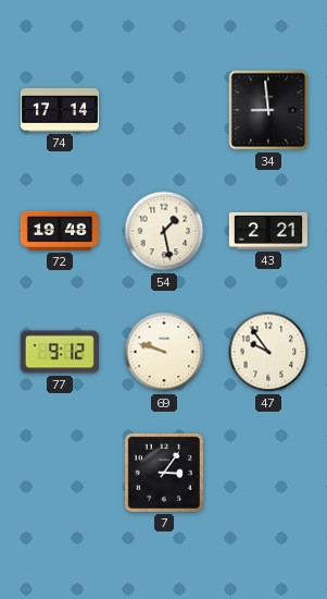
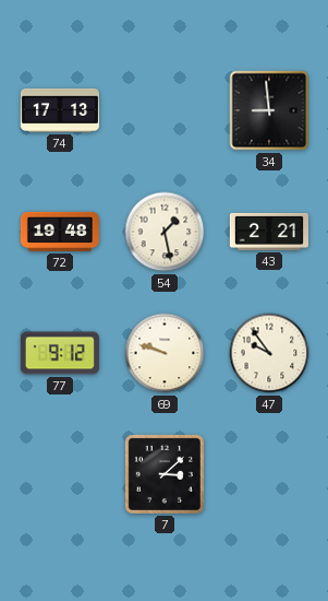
74: 17:14 -> 17:13
7: 3:06 -> 3:08
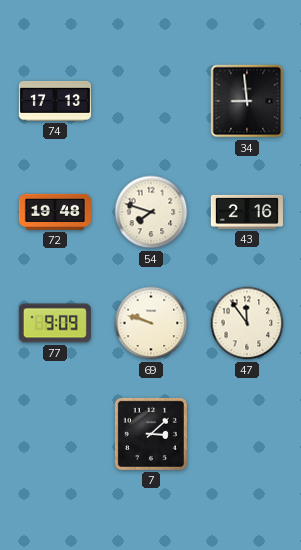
54: 1:28 -> 7:48
43: 2:21 -> 2:16
77: 9:12 -> 9:09
47: 9:54 -> 11:54
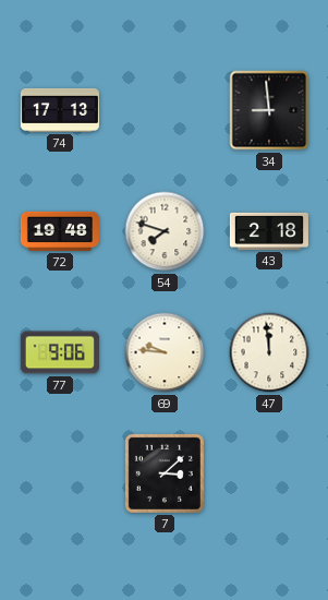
43: 2:16 -> 2:18
77: 9:09 -> 9:06
69: 9:48 -> 9:46
47: 11:54 -> 11:59
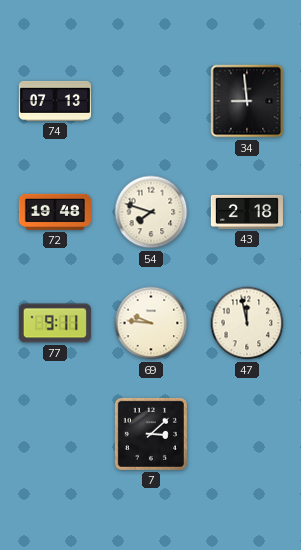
74: 17:13 -> 07:13
77: 9:06 -> 9:11
47: 11:59 -> 11:58
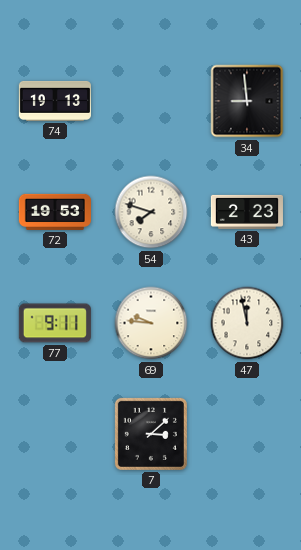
74: 07:13 -> 19:13
72: 19:48 -> 19:53
43: 2:18 -> 2:23
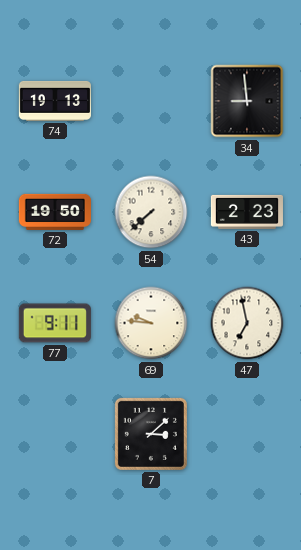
72: 19:53 -> 19:50
54: 7:48 -> 7:38
47: 11:58 -> 6:58
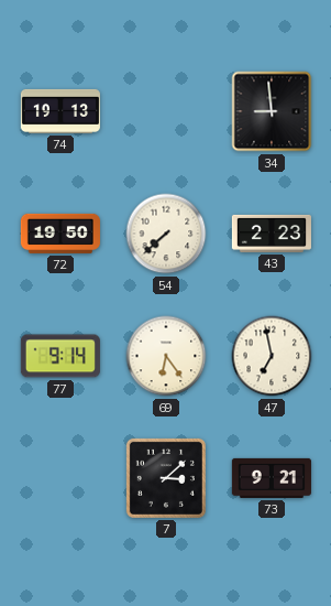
77: 9:11 -> 9:14
69: 9:46 -> 6:24
73: none -> 9:21
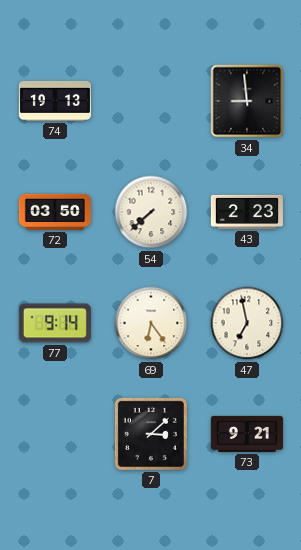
72: 19:50 -> 03:50
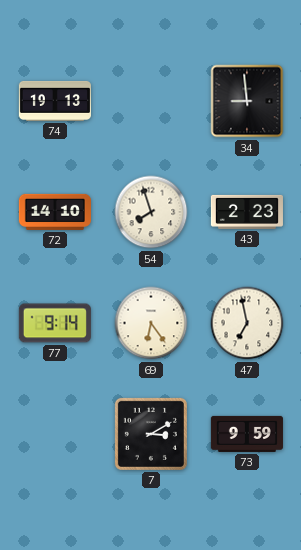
72: 03:50 -> 14:10
54: 7:38 -> 7:57
7: 3:08 -> 3:10
73: 9:21 -> 9:59
